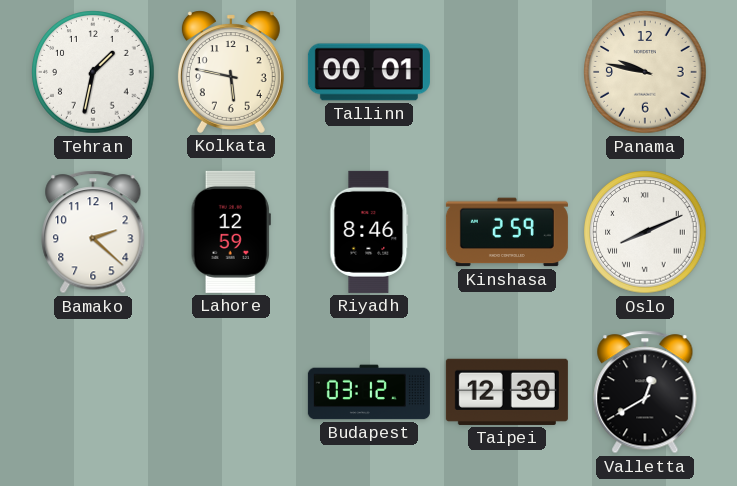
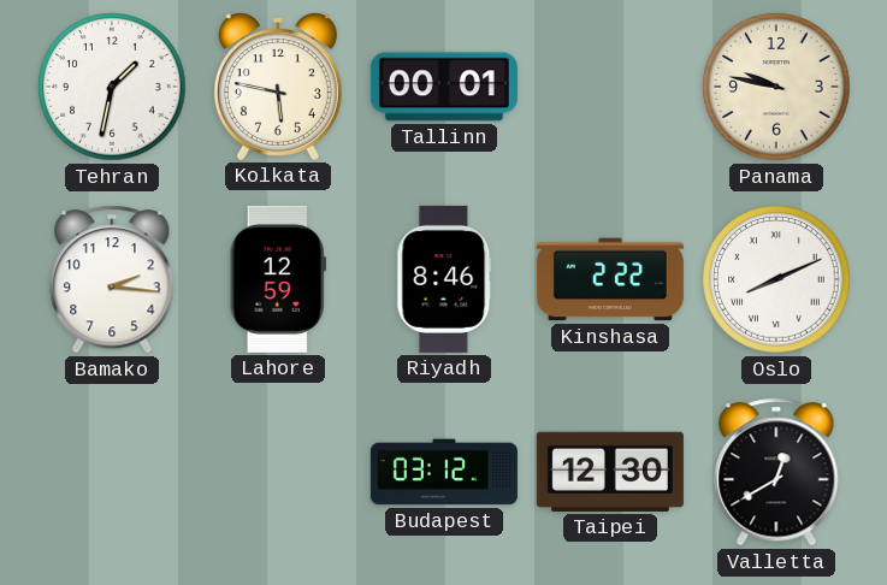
Bamako: 2:22 -> 2:16
Kinshasa: 2:59 -> 2:22
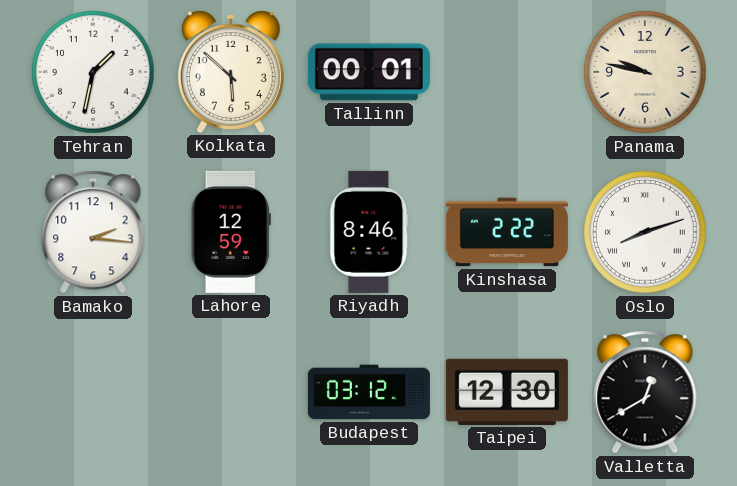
Kolkata: 5:47 -> 5:52
Oslo: 8:11 -> 8:12
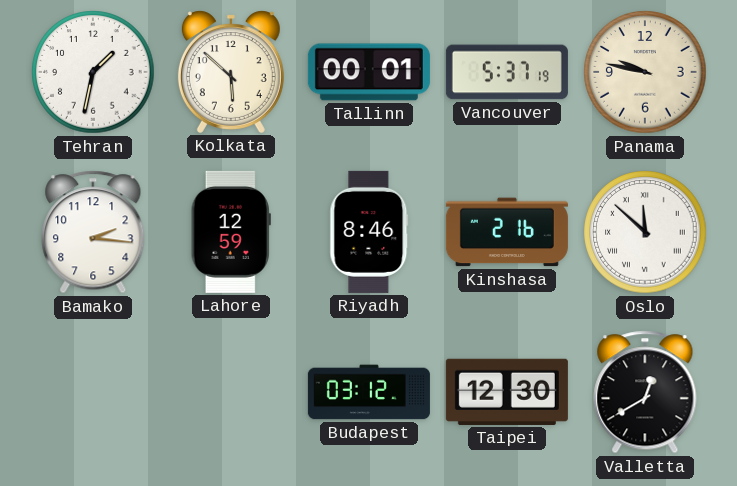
Vancouver: none -> 5:37
Kinshasa: 2:22 -> 2:16
Oslo: 8:12 -> 11:52
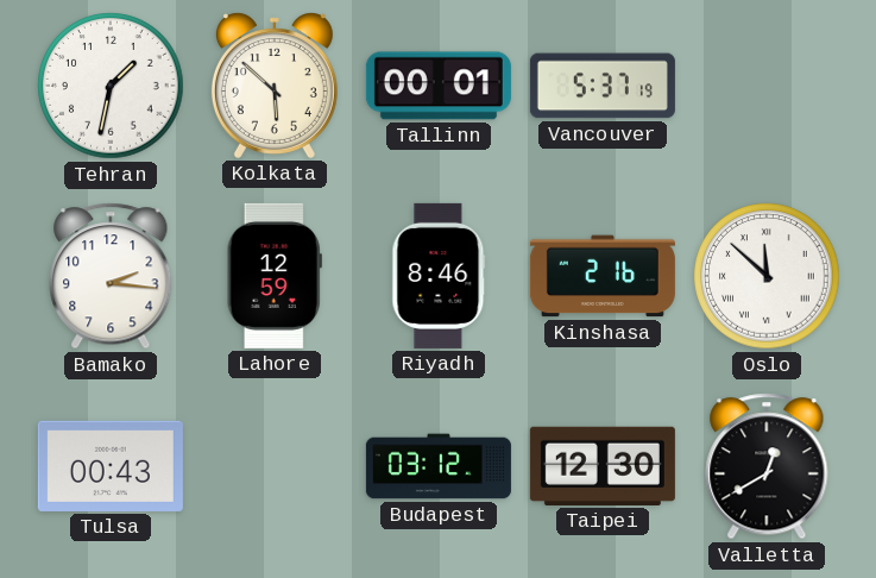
Panama: 9:47 -> none
Tulsa: none -> 00:43
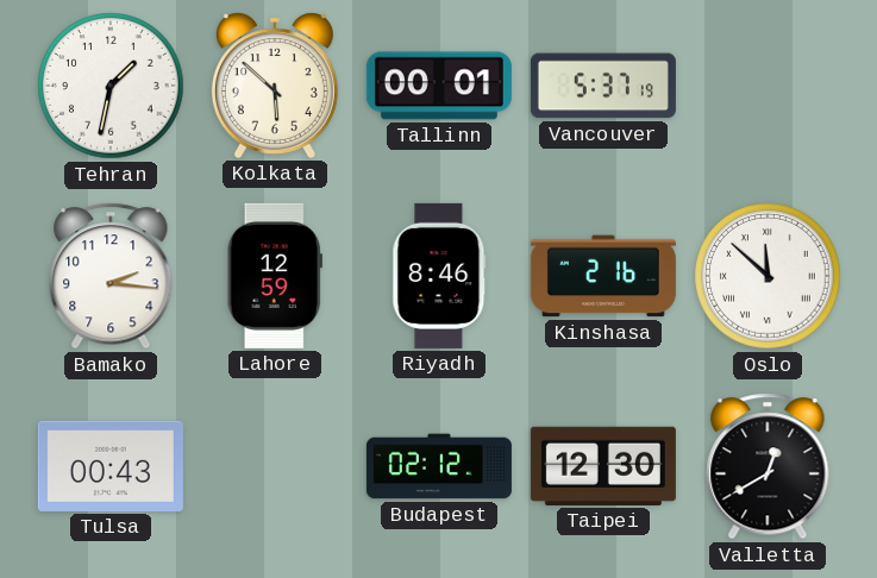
Budapest: 03:12 -> 02:12
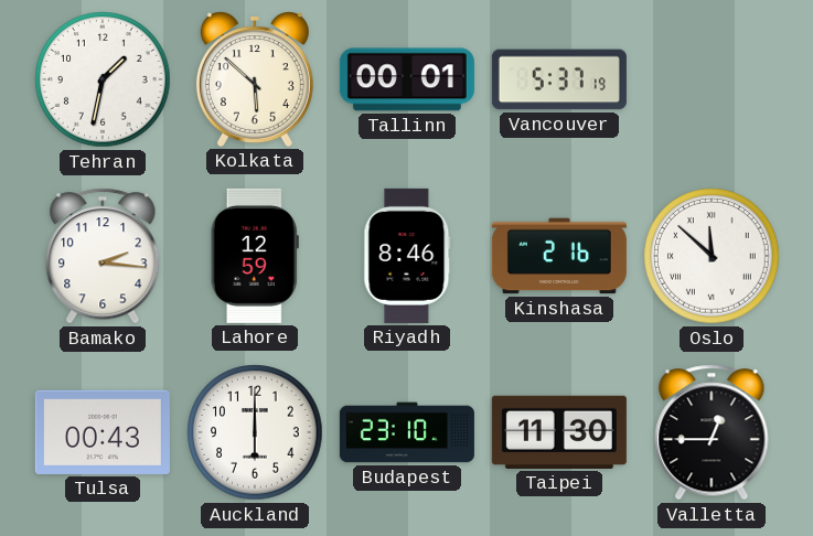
Auckland: none -> 6:00
Budapest: 02:12 -> 23:10
Taipei: 12:30 -> 11:30
Valletta: 12:40 -> 12:45
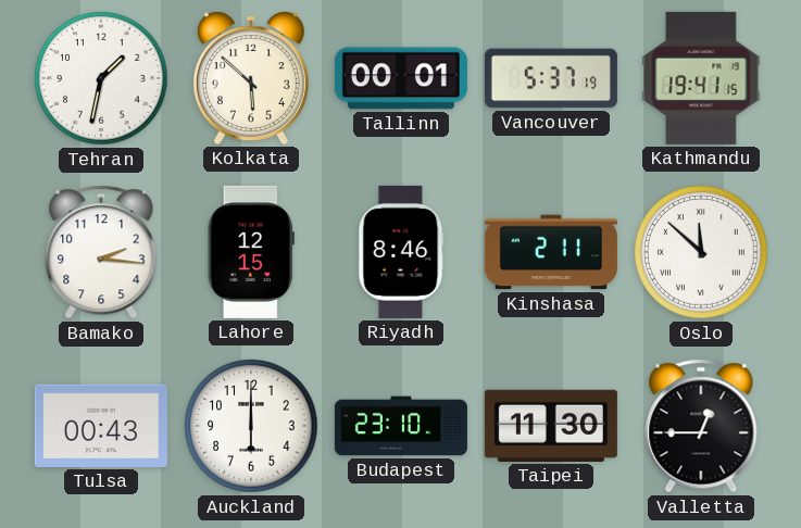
Kathmandu: none -> 19:41
Lahore: 12:59 -> 12:15
Kinshasa: 2:16 -> 2:11
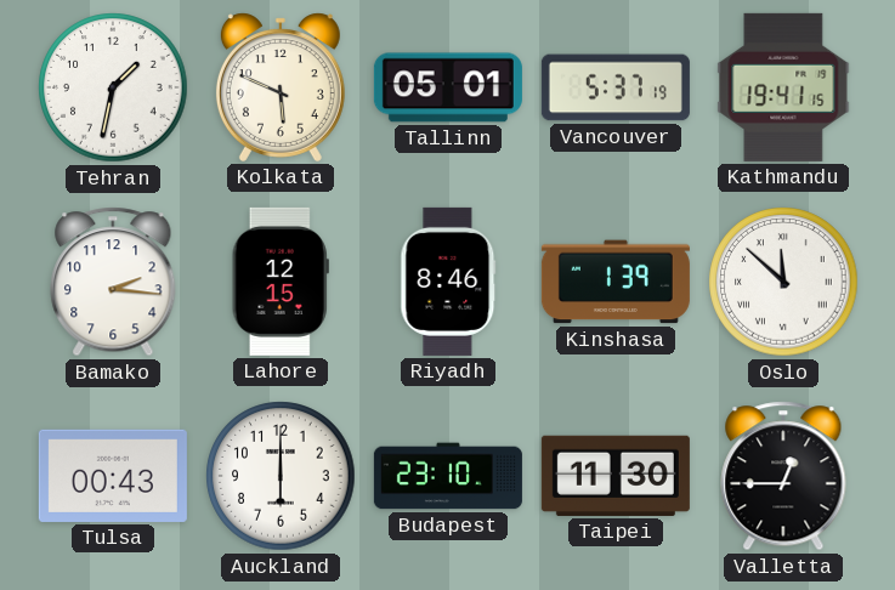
Kolkata: 5:52 -> 5:49
Tallinn: 00:01 -> 05:01
Kinshasa: 2:11 -> 1:39
